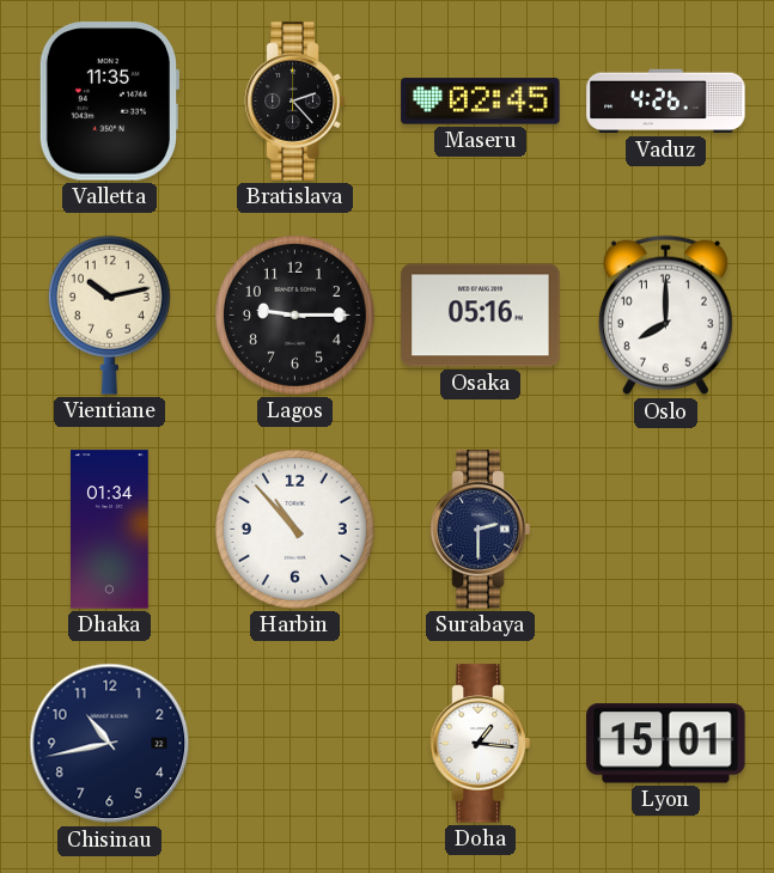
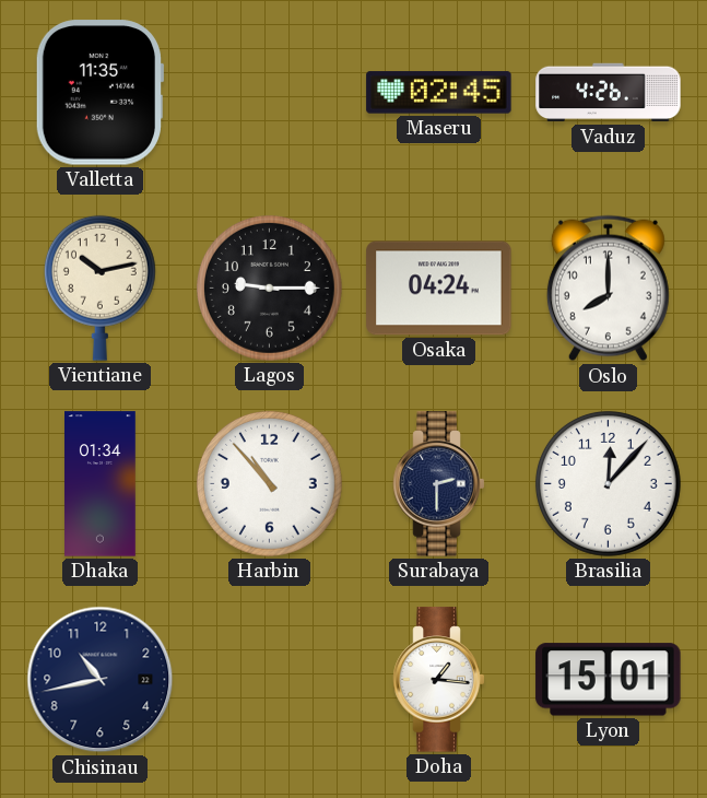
Bratislava: 2:23 -> none
Osaka: 05:16 -> 04:24
Brasilia: none -> 12:07
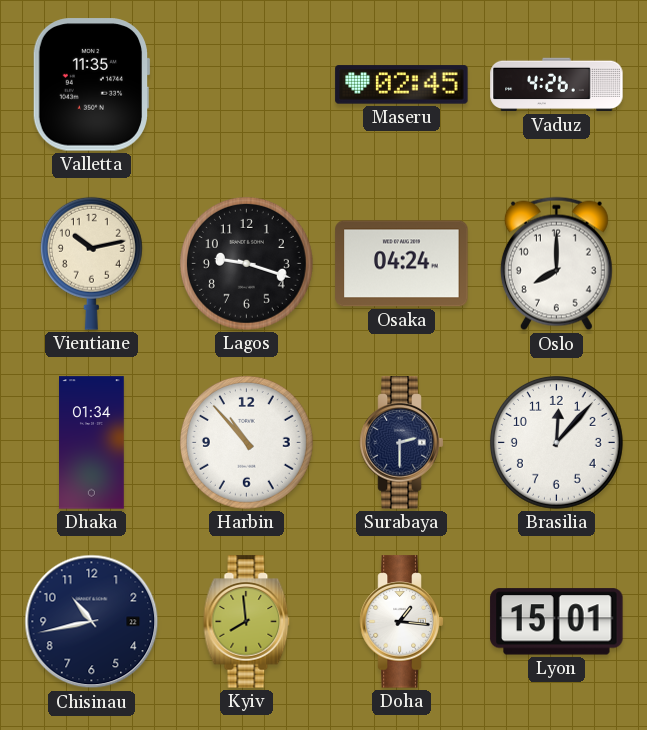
Lagos: 9:15 -> 9:18
Kyiv: none -> 7:59
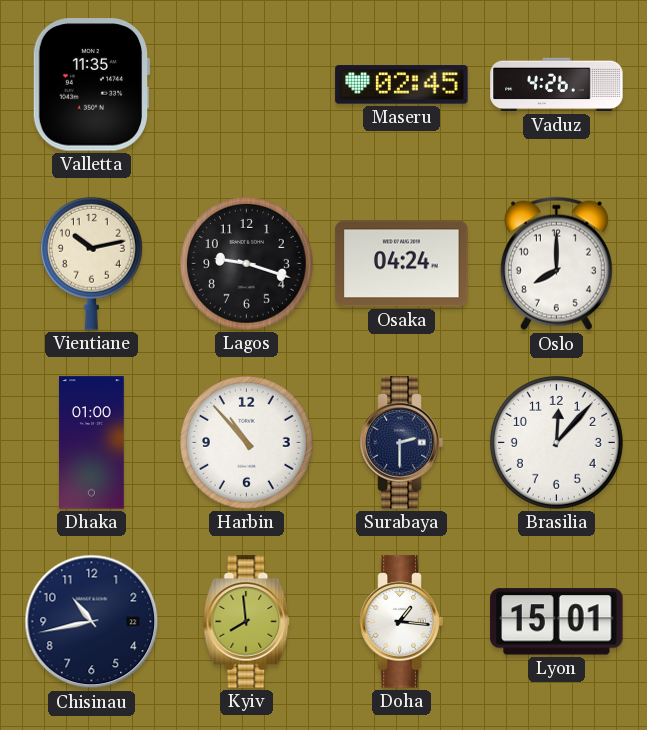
Dhaka: 01:34 -> 01:00
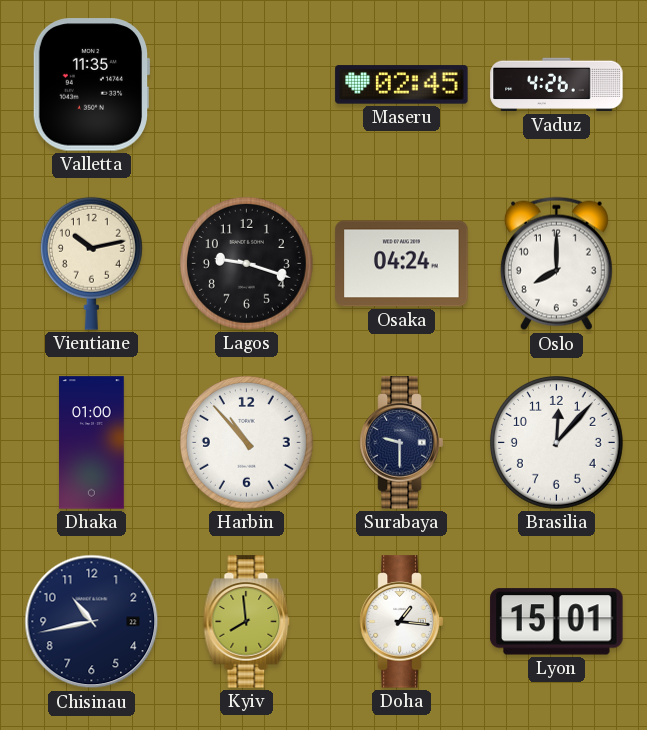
Surabaya: 2:30 -> 9:30
